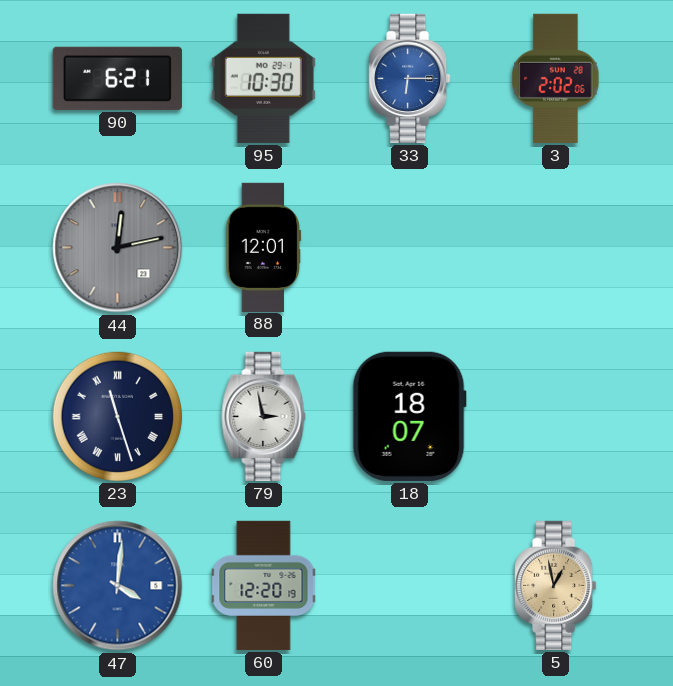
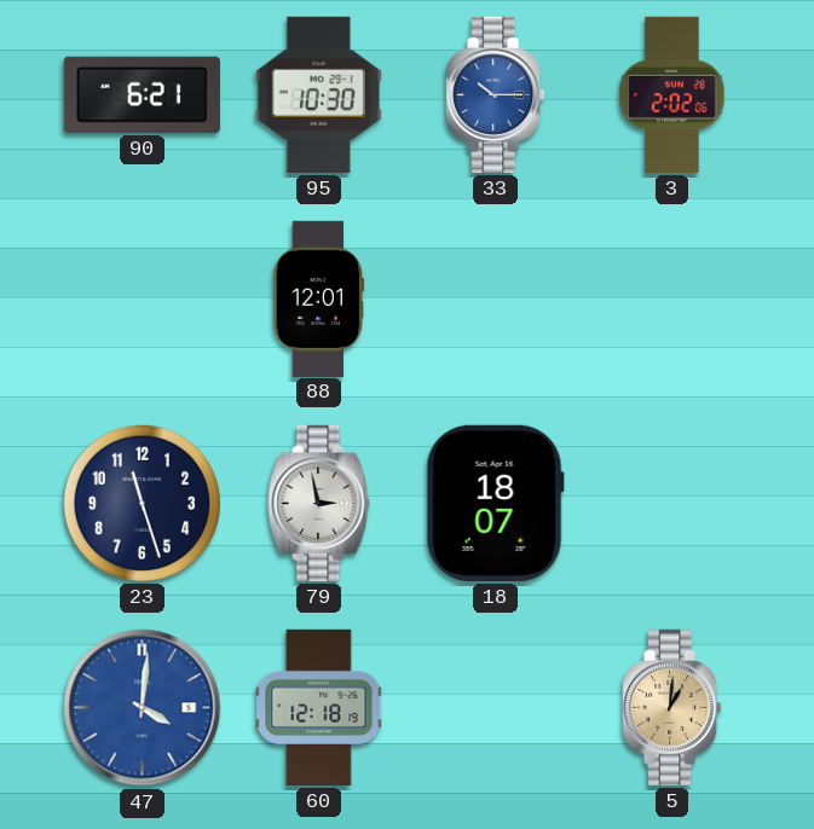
33: 6:15 -> 10:15
44: 12:13 -> none
23 numerals: Roman -> Arabic
60: 12:20 -> 12:18
5: 12:58 -> 1:01
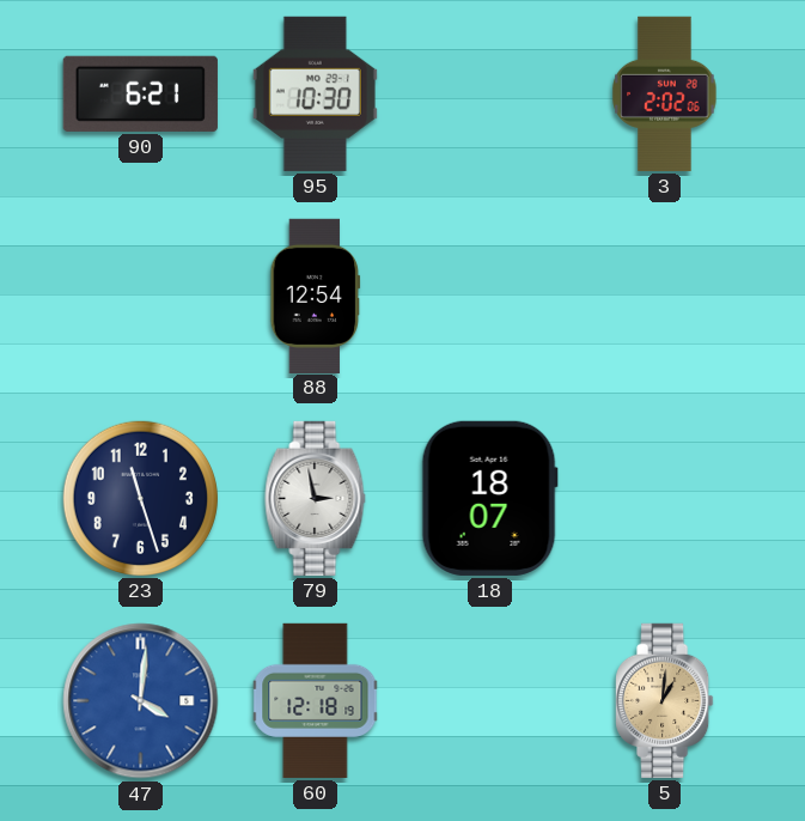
33: 10:15 -> none
88: 12:01 -> 12:54
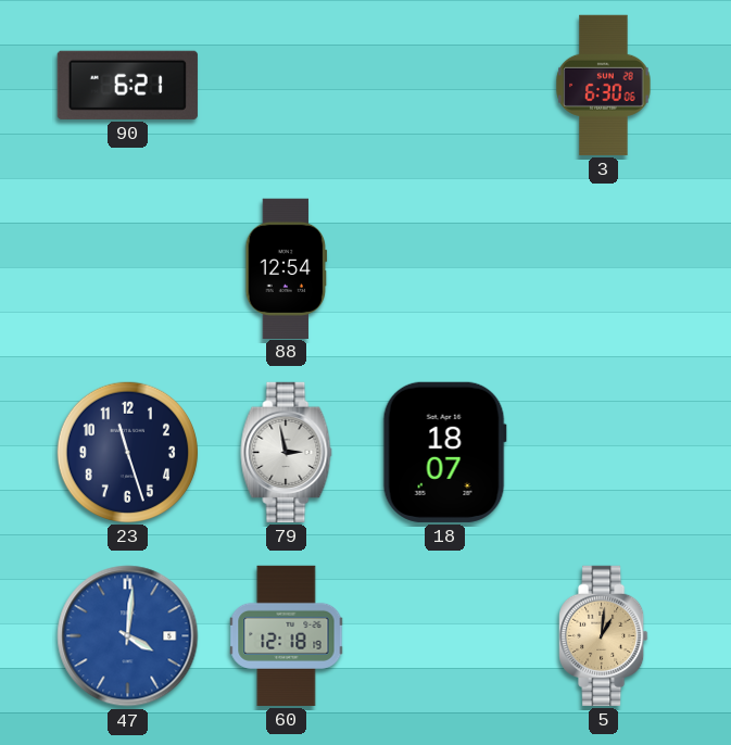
95: 10:30 -> none
3: 2:02 -> 6:30
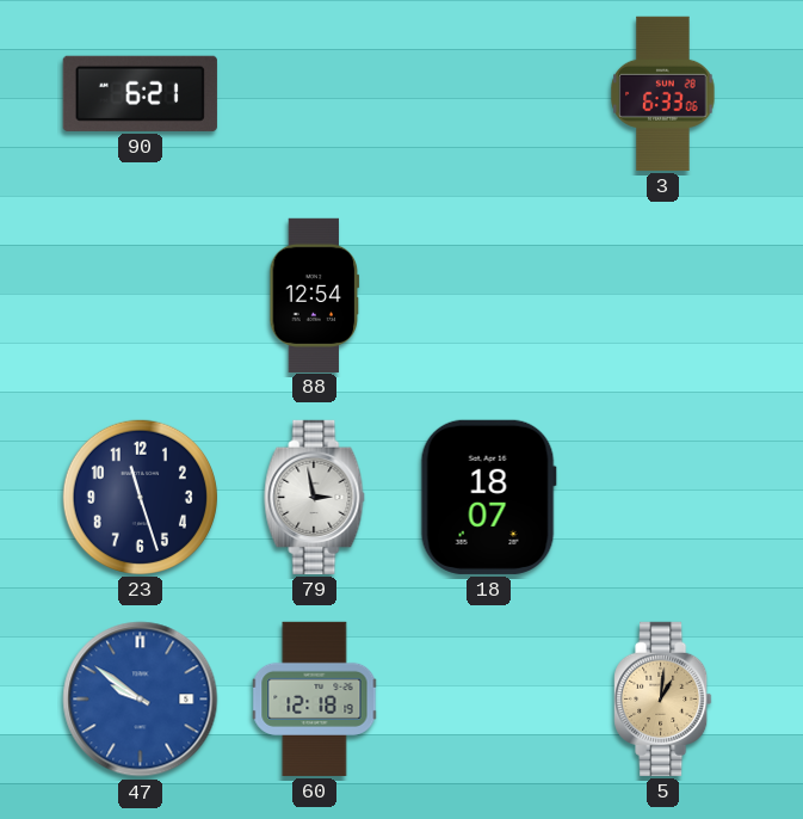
3: 6:30 -> 6:33
47: 4:01 -> 9:51
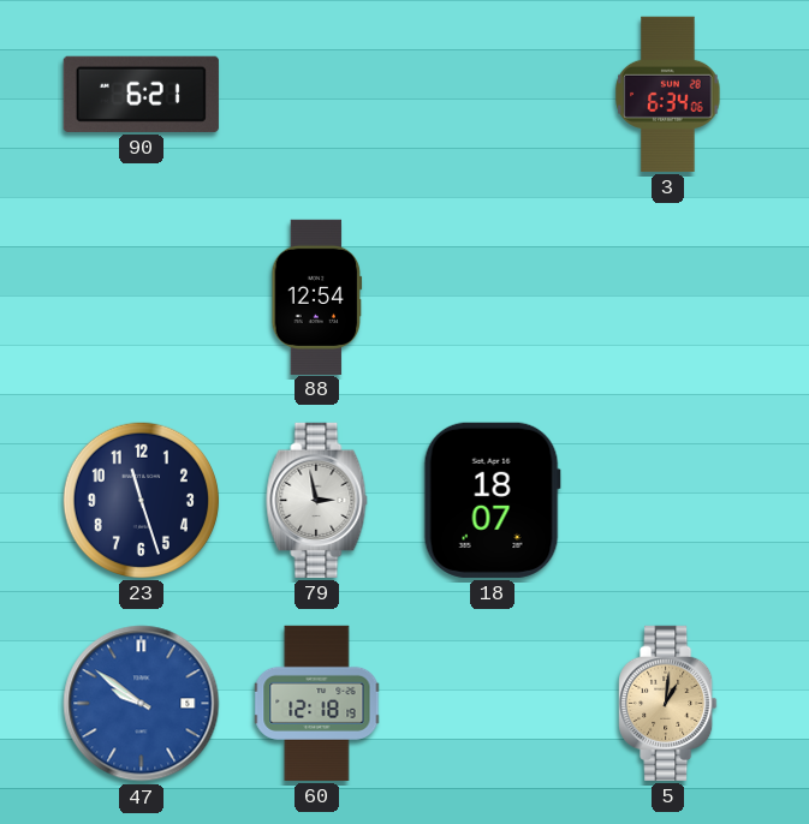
3: 6:33 -> 6:34
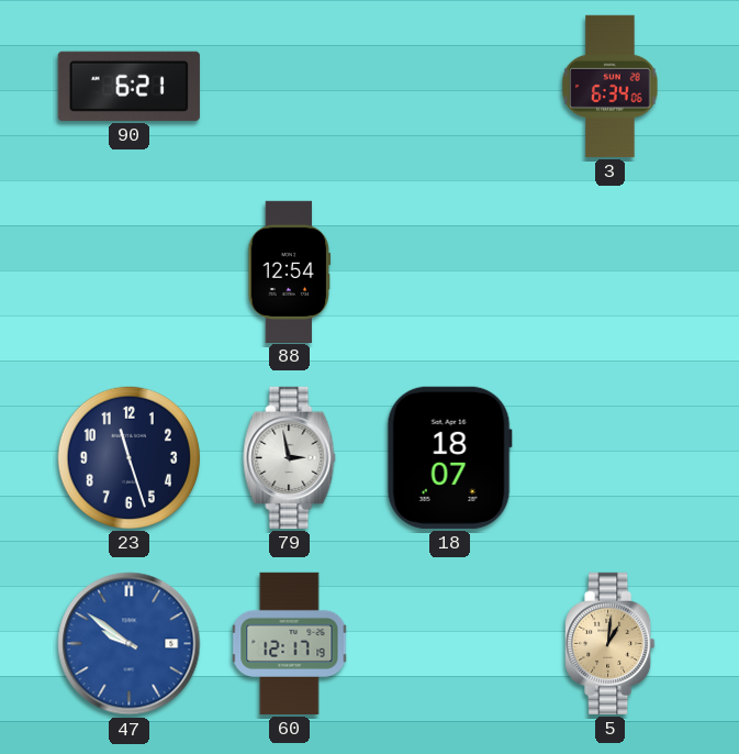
60: 12:18 -> 12:17
